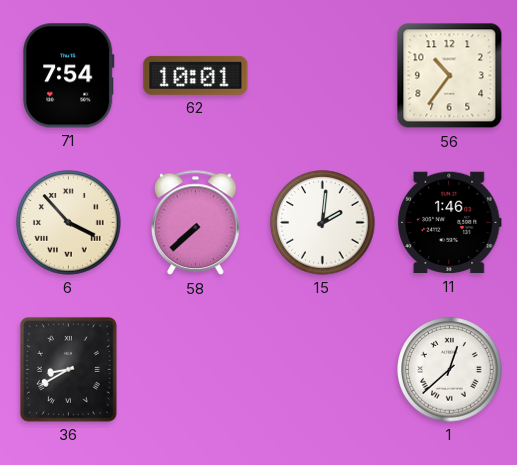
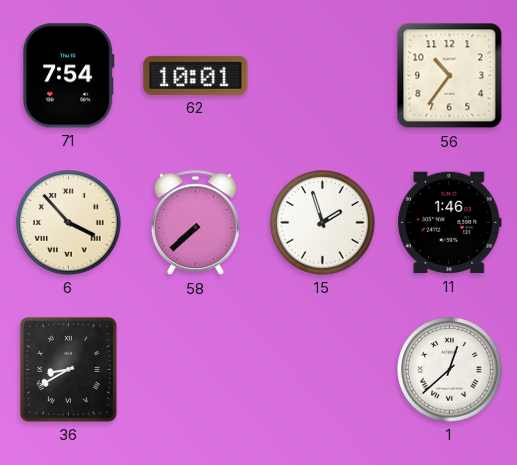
15: 2:01 -> 1:57
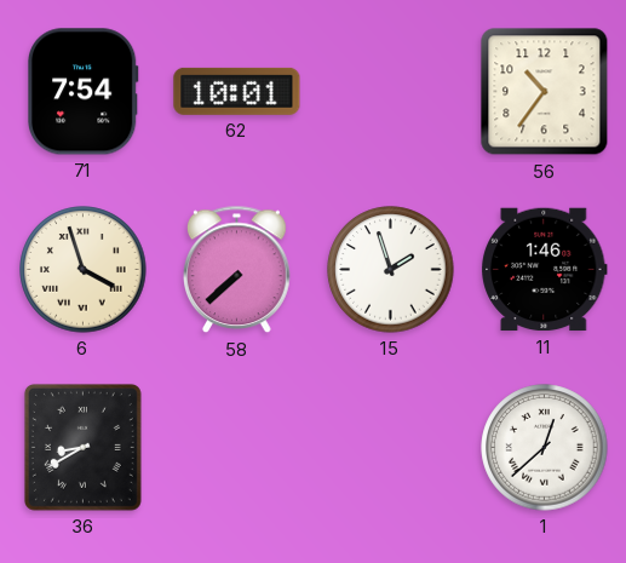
6: 3:53 -> 3:57
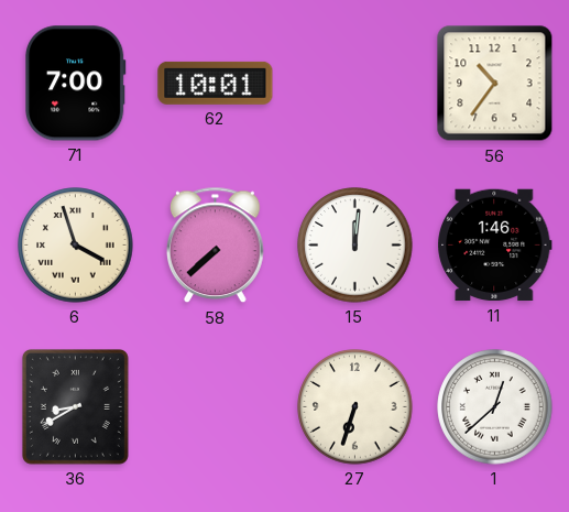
71: 7:54 -> 7:00
15: 1:57 -> 12:01
27: none -> 6:33
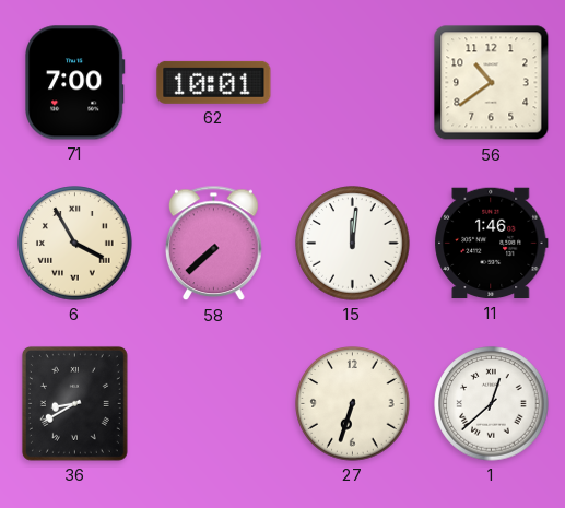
56: 10:36 -> 10:39
6: 3:57 -> 3:55
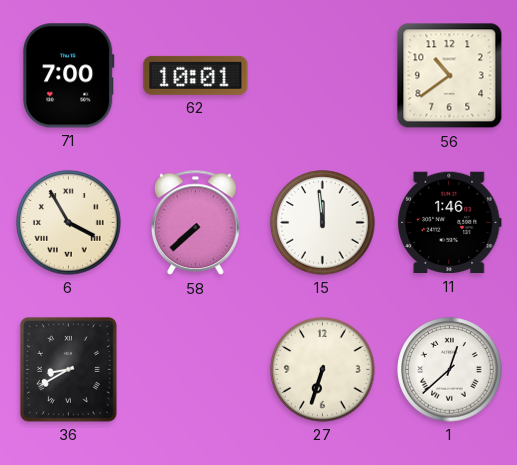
15: 12:01 -> 11:59
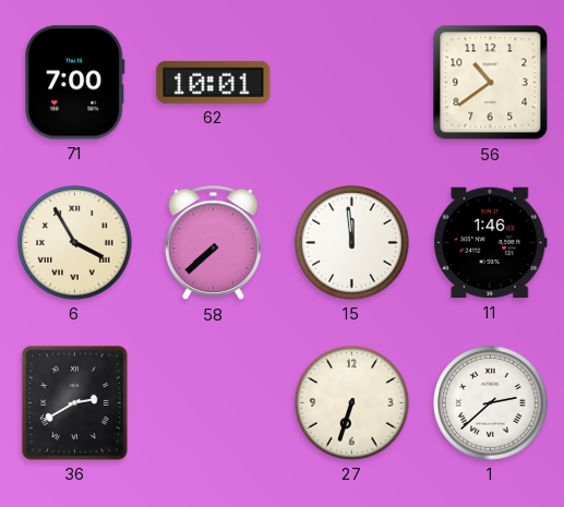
36: 8:40 -> 2:40
1: 12:38 -> 2:38
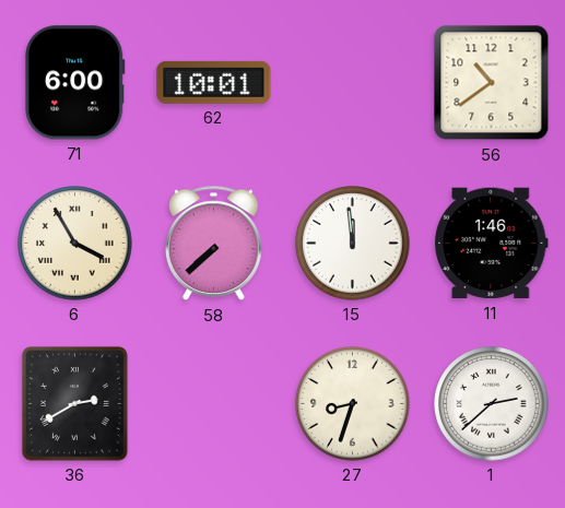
71: 7:00 -> 6:00
27: 6:33 -> 8:33
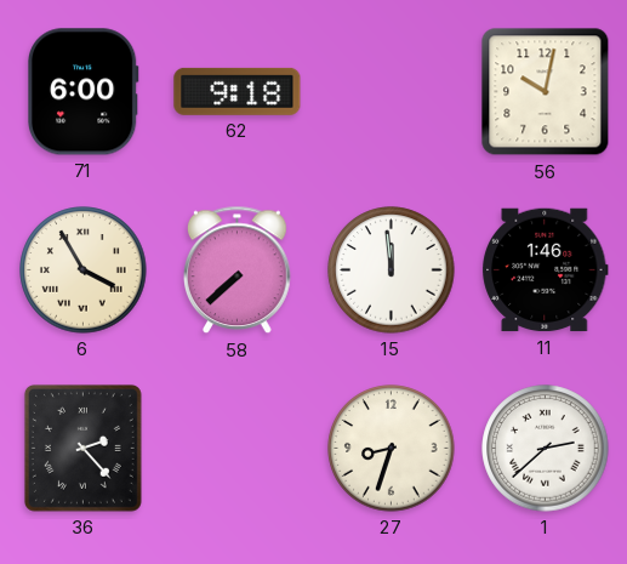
62: 10:01 -> 9:18
56: 10:39 -> 10:02
36: 2:40 -> 2:23
